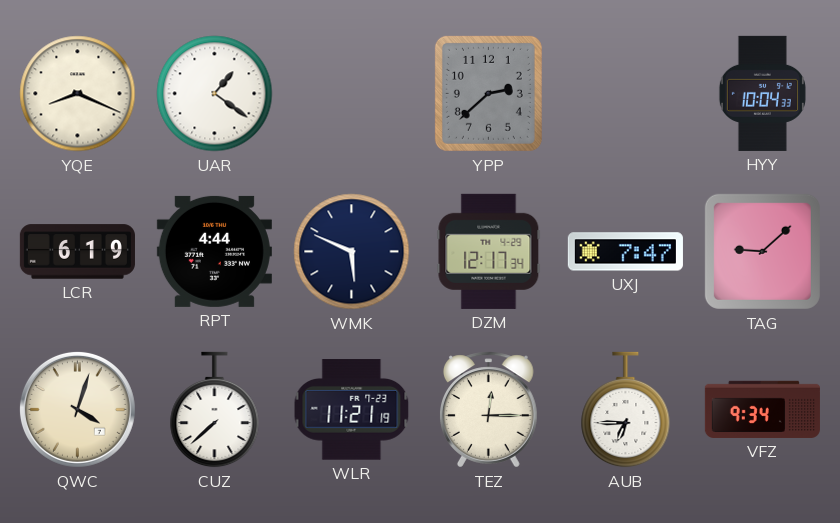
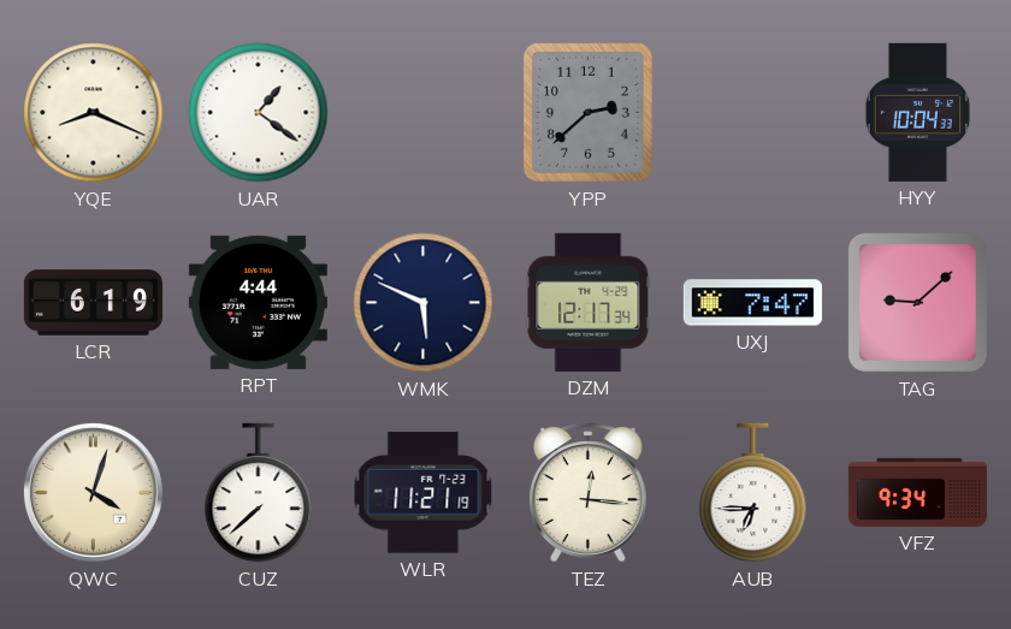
TEZ: 12:15 -> 12:16
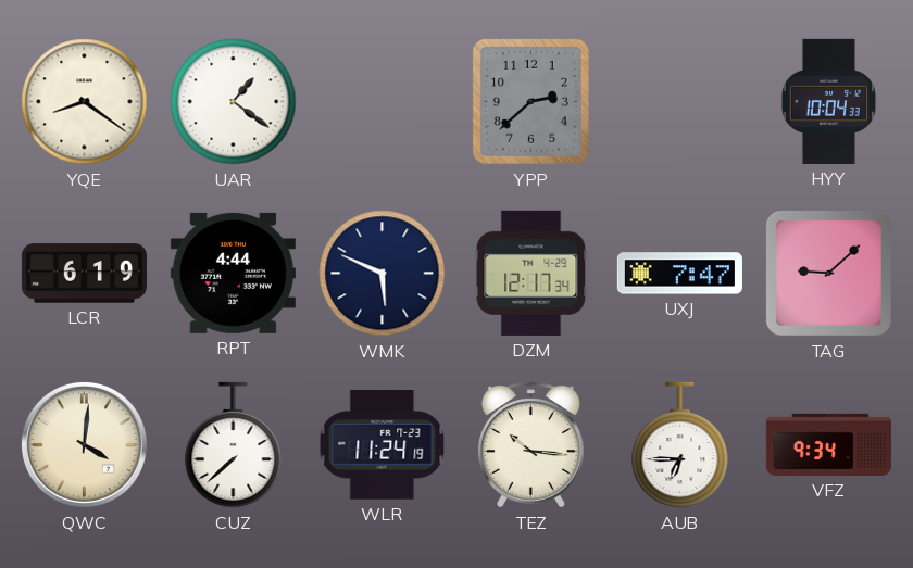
YQE: 8:19 -> 8:21
QWC: 4:03 -> 4:01
WLR: 11:21 -> 11:24
TEZ: 12:16 -> 10:16
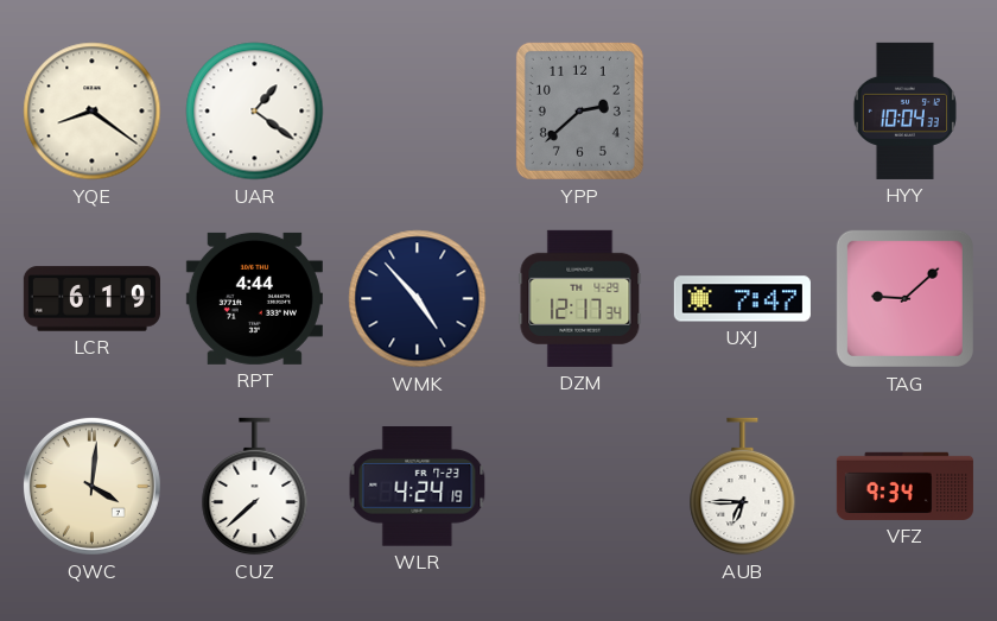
WMK: 5:49 -> 4:53
WLR: 11:24 -> 4:24
TEZ: 10:16 -> none
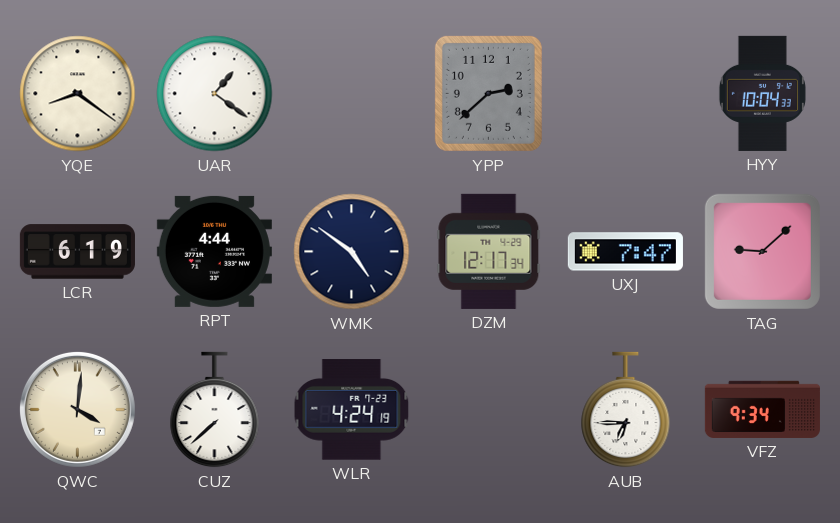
WMK: 4:53 -> 4:51
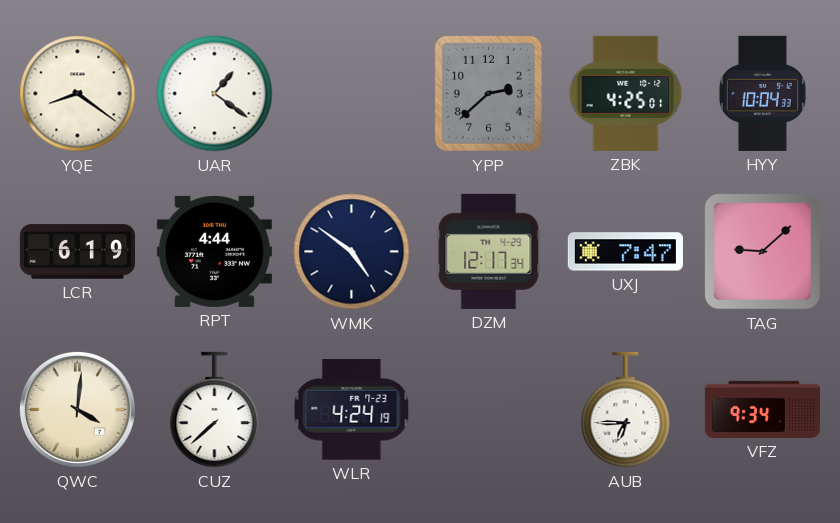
ZBK: none -> 4:25
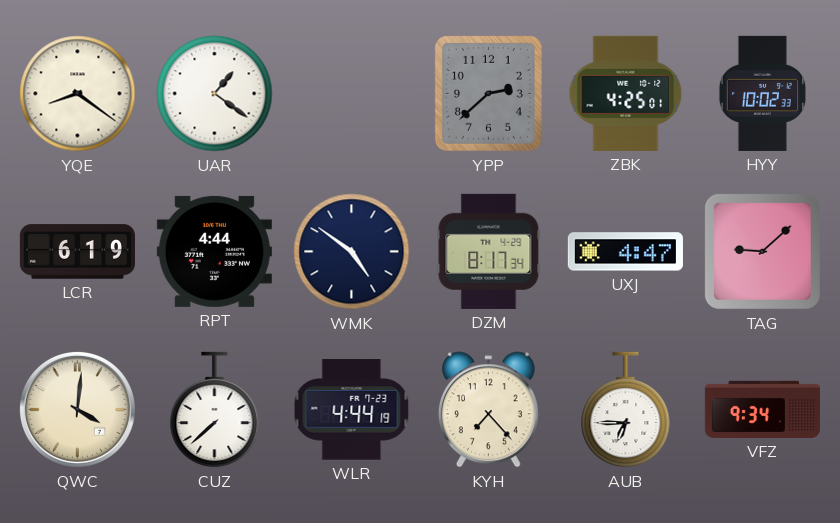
HYY: 10:04 -> 10:02
DZM: 12:17 -> 8:17
UXJ: 7:47 -> 4:47
WLR: 4:24 -> 4:44
KYH: none -> 7:23
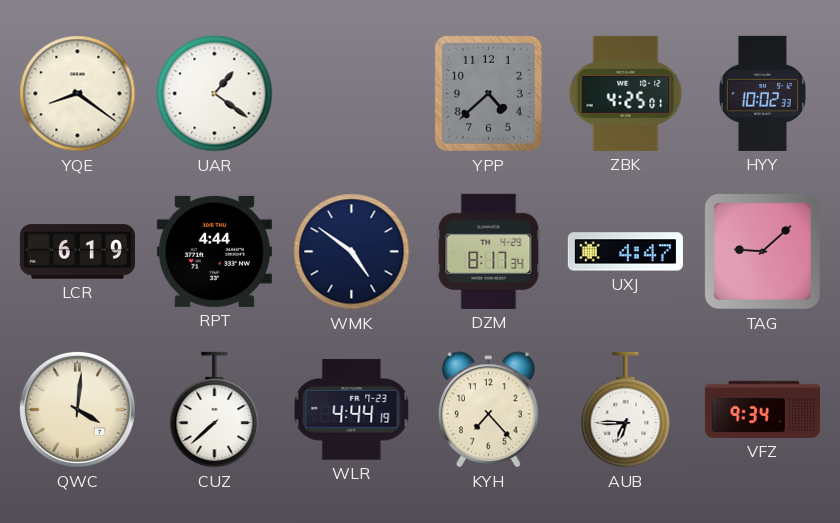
YPP: 2:38 -> 4:38
